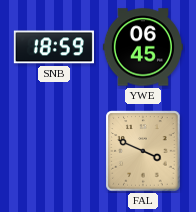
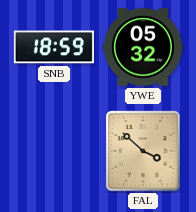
YWE: 06:45 -> 05:32
FAL: 3:49 -> 3:52
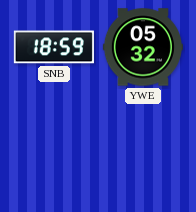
FAL: 3:52 -> none
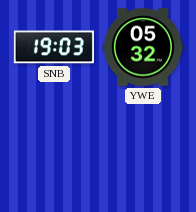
SNB: 18:59 -> 19:03
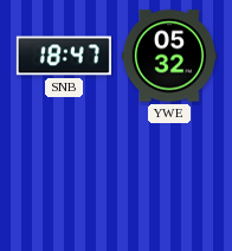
SNB: 19:03 -> 18:47
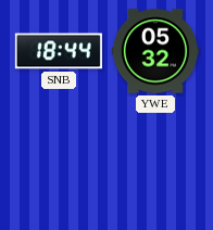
SNB: 18:47 -> 18:44
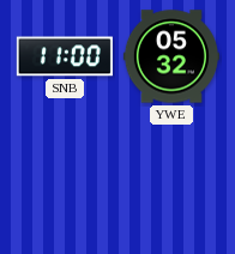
SNB: 18:44 -> 11:00
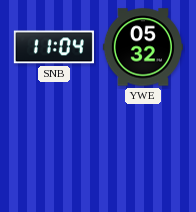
SNB: 11:00 -> 11:04
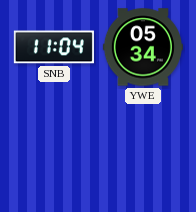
YWE: 05:32 -> 05:34
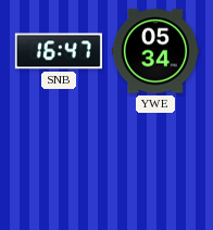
SNB: 11:04 -> 16:47
